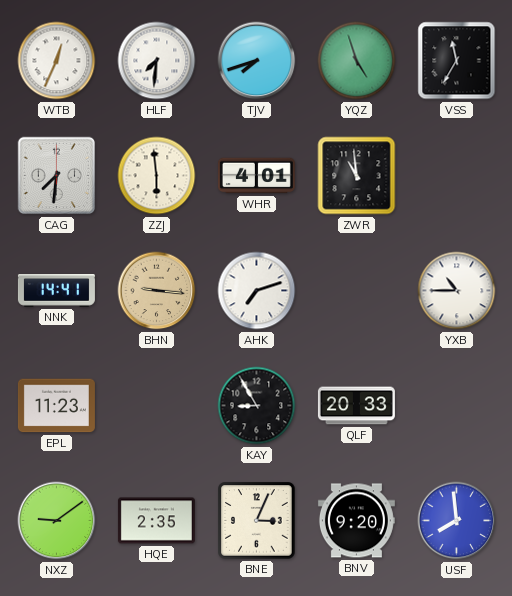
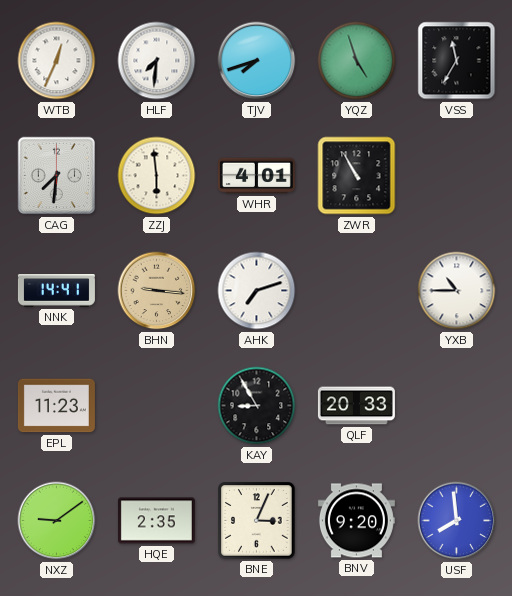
ZWR: 10:59 -> 10:55
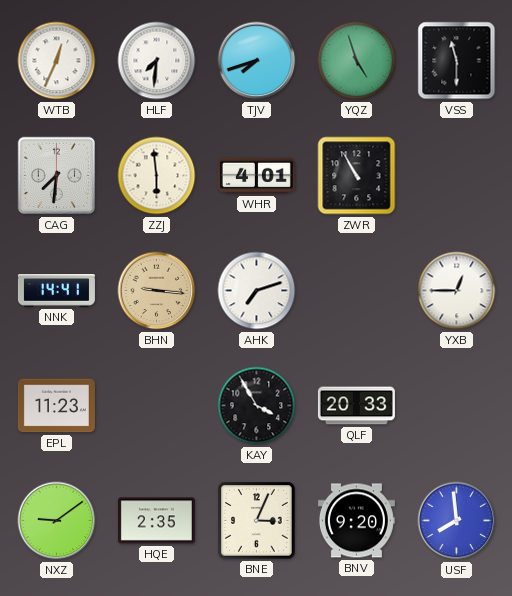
VSS: 11:35 -> 11:30
YXB: 10:45 -> 12:45
KAY: 8:55 -> 3:55
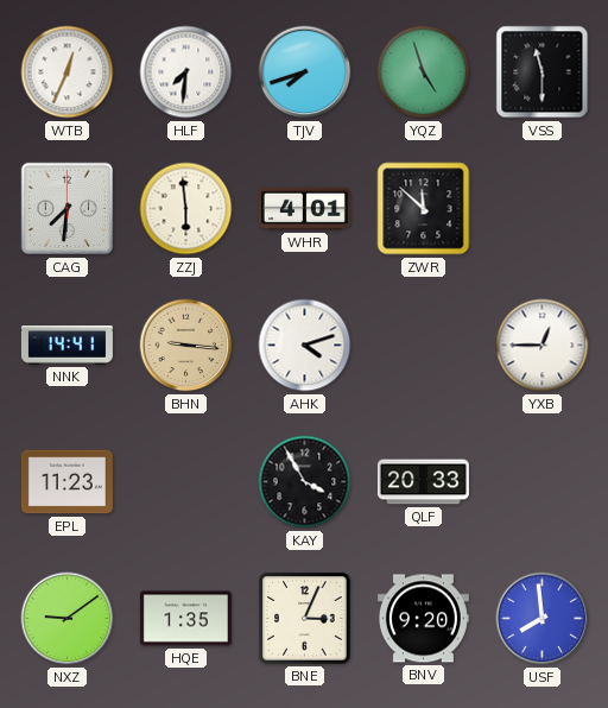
ZWR: 10:55 -> 11:52
AHK: 7:12 -> 4:12
HQE: 2:35 -> 1:35
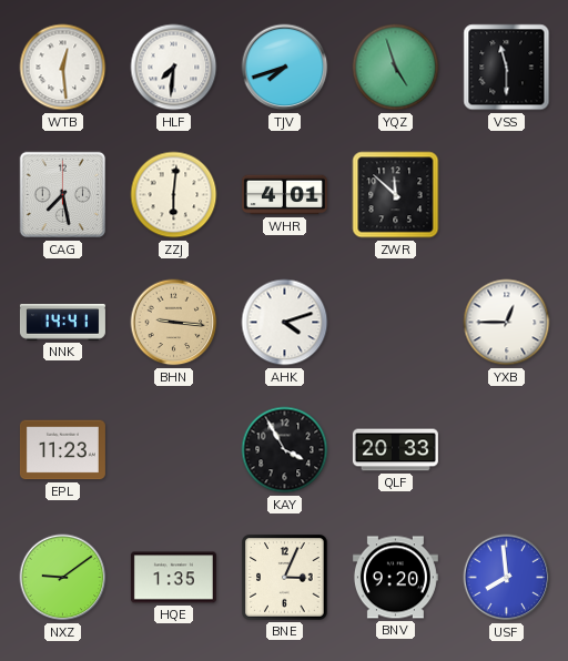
WTB: 12:34 -> 12:29
CAG: 7:31 -> 7:28
ZZJ: 5:59 -> 6:01
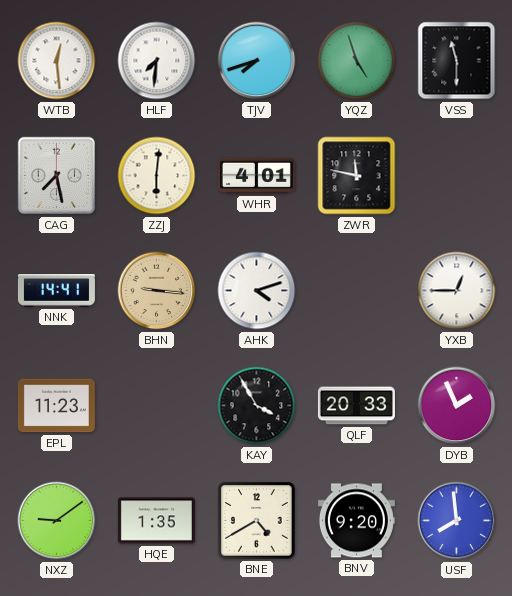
ZWR: 11:52 -> 11:47
DYB: none -> 1:56
BNE: 3:04 -> 4:40
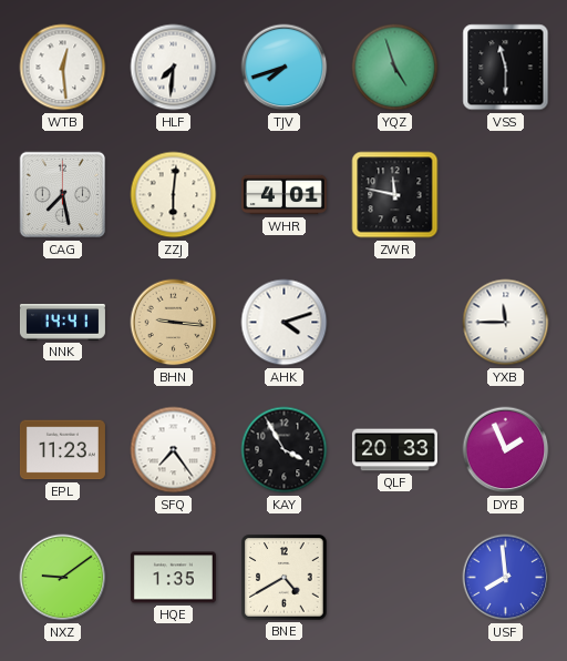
YXB: 12:45 -> 11:45
SFQ: none -> 7:24
BNV: 9:20 -> none
